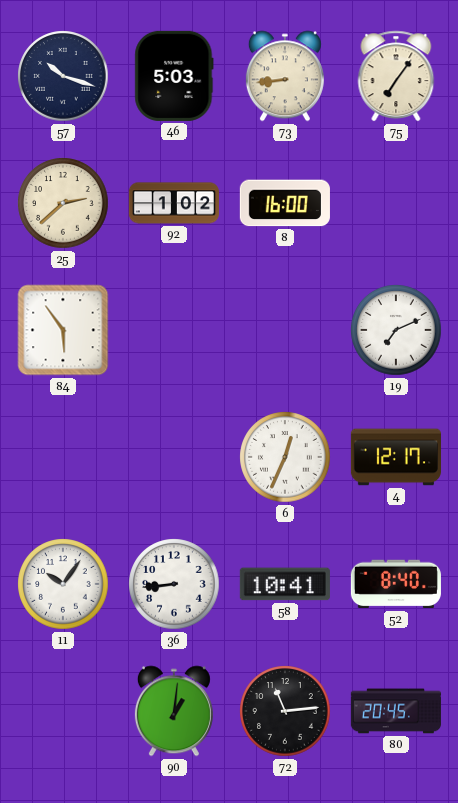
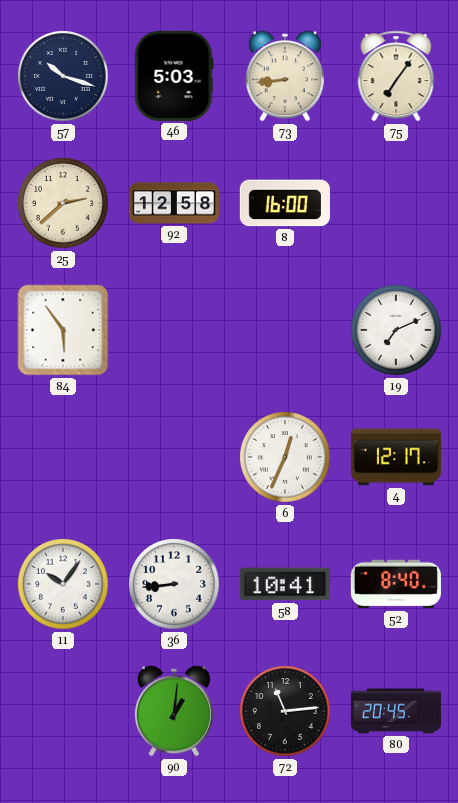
92: 1:02 -> 12:58
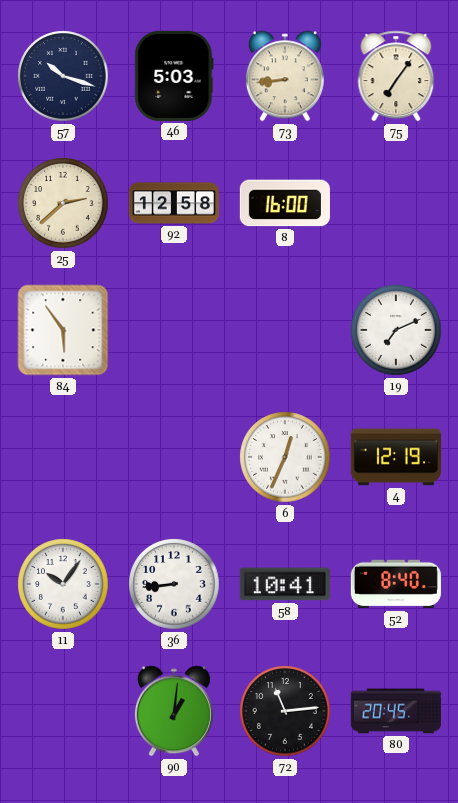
4: 12:17 -> 12:19
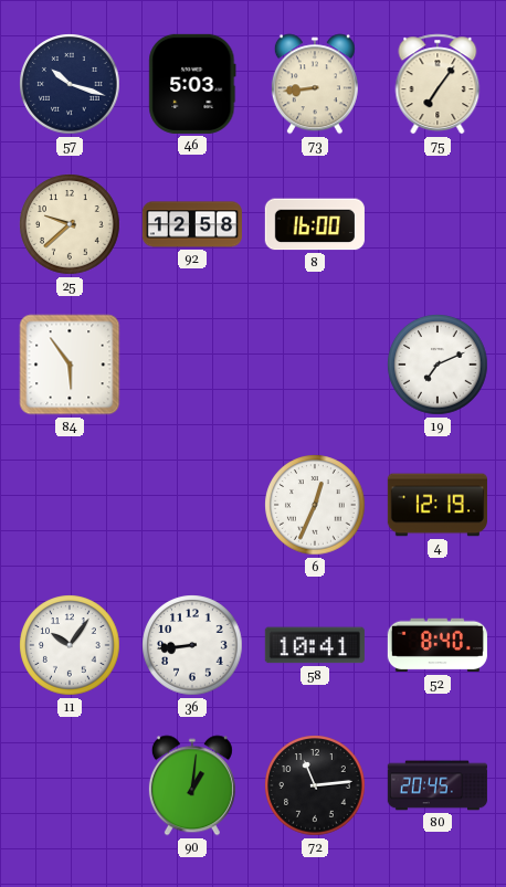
25: 2:38 -> 9:38
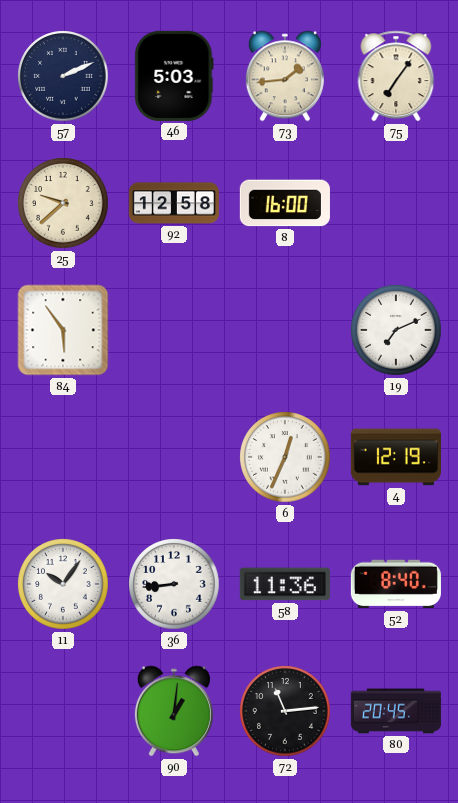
57: 10:18 -> 2:11
73: 8:44 -> 1:44
58: 10:41 -> 11:36
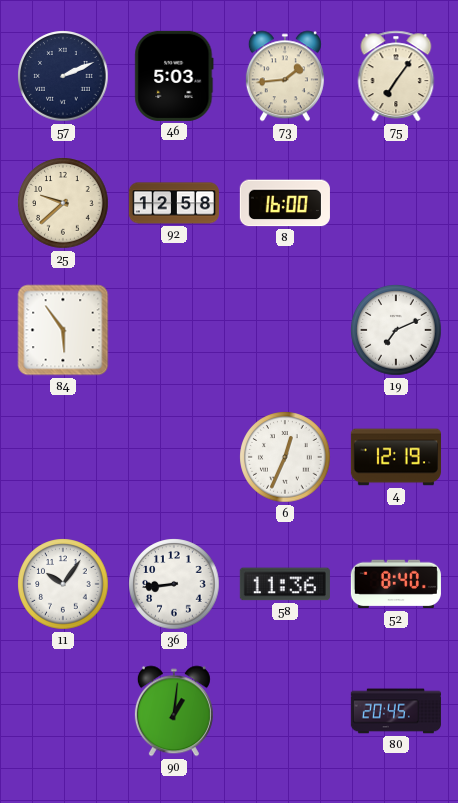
72: 11:14 -> none
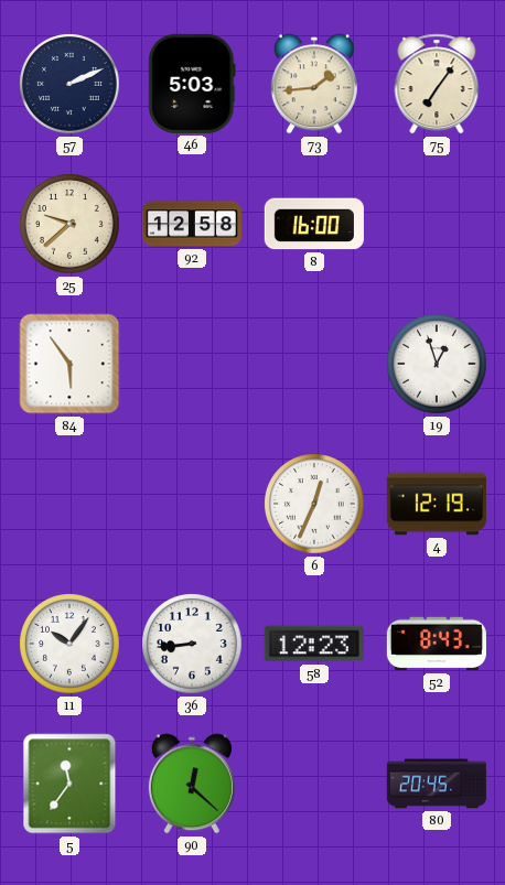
19: 7:11 -> 12:57
58: 11:36 -> 12:23
52: 8:40 -> 8:43
5: none -> 11:36
90: 1:01 -> 12:22
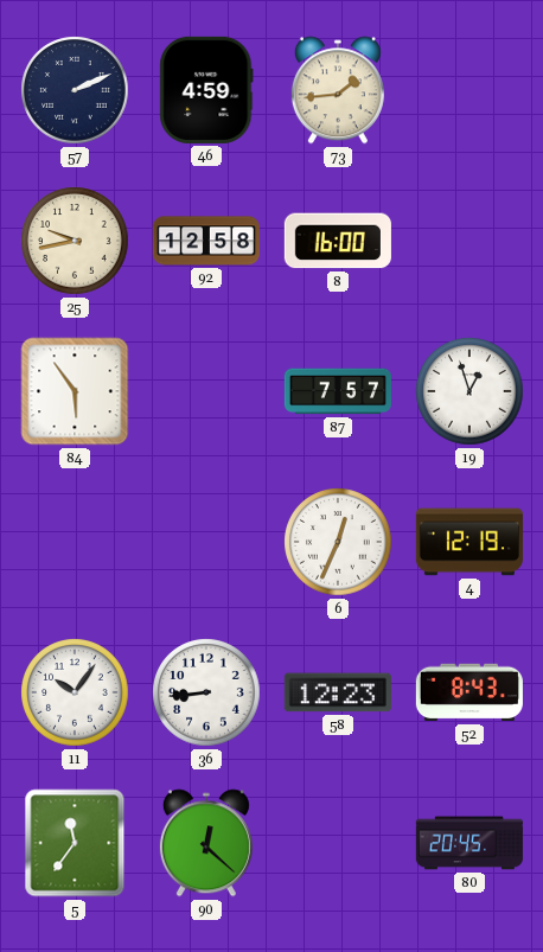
46: 5:03 -> 4:59
75: 7:06 -> none
25: 9:38 -> 9:43
87: none -> 7:57
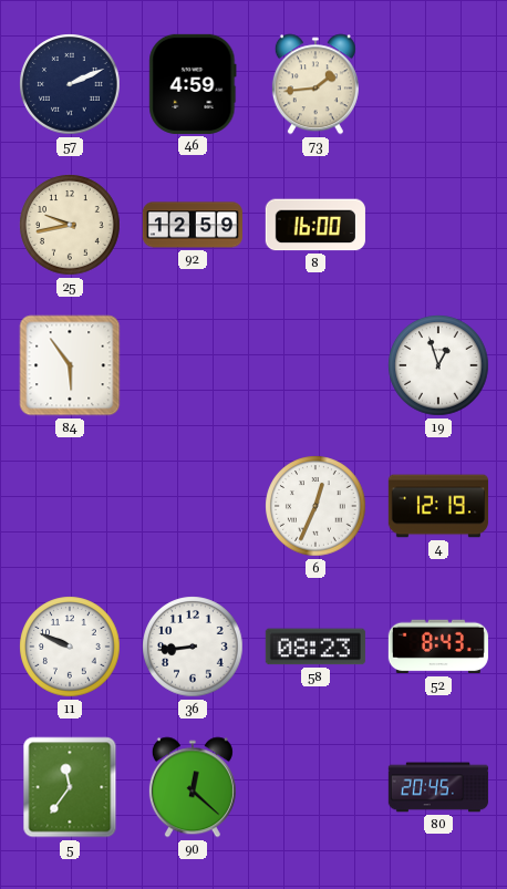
92: 12:58 -> 12:59
87: 7:57 -> none
11: 10:06 -> 9:49
58: 12:23 -> 08:23
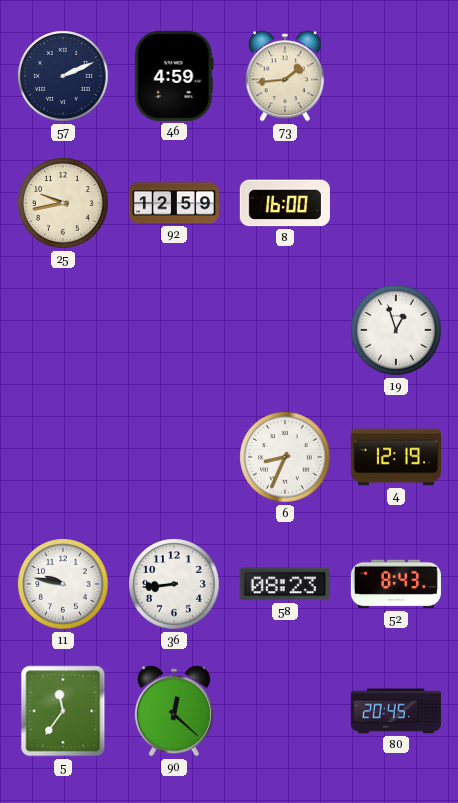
84: 5:54 -> none
6: 12:34 -> 8:34
11: 9:49 -> 9:47
